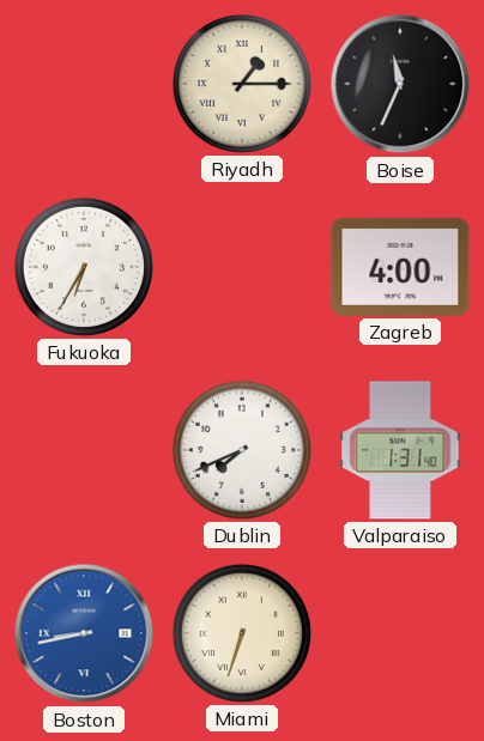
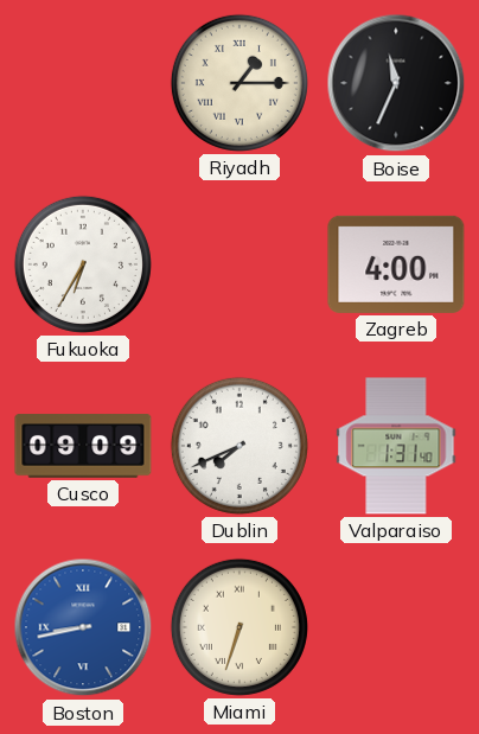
Cusco: none -> 09:09
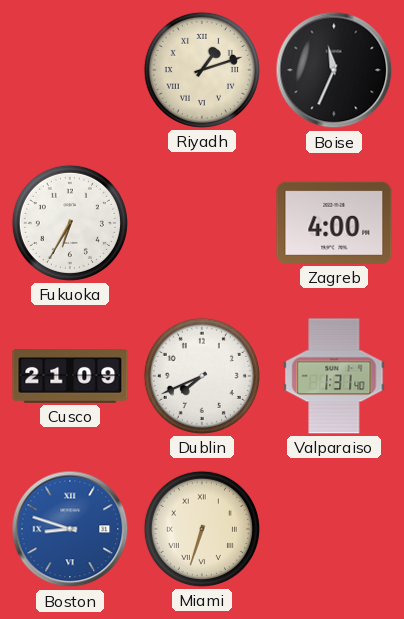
Riyadh: 1:15 -> 1:12
Cusco: 09:09 -> 21:09
Boston: 8:43 -> 8:48
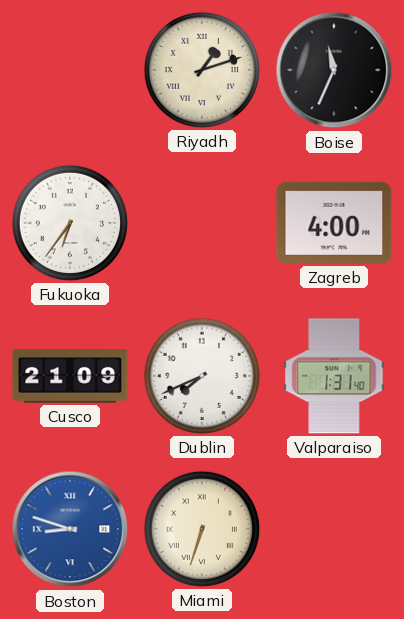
Fukuoka: 6:35 -> 6:36
